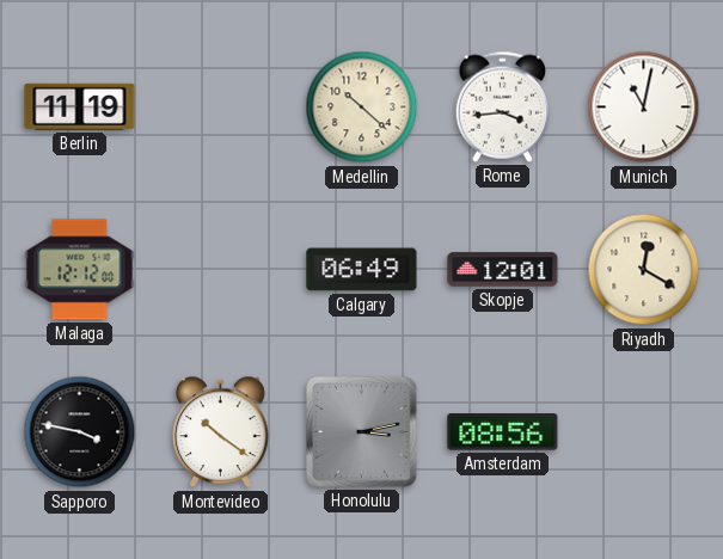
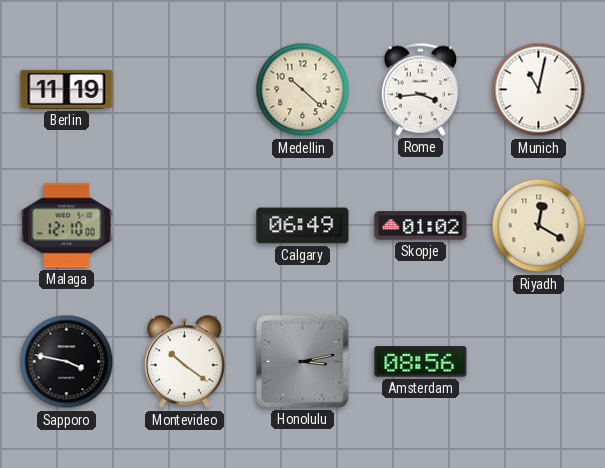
Malaga: 12:12 -> 12:10
Skopje: 12:01 -> 01:02
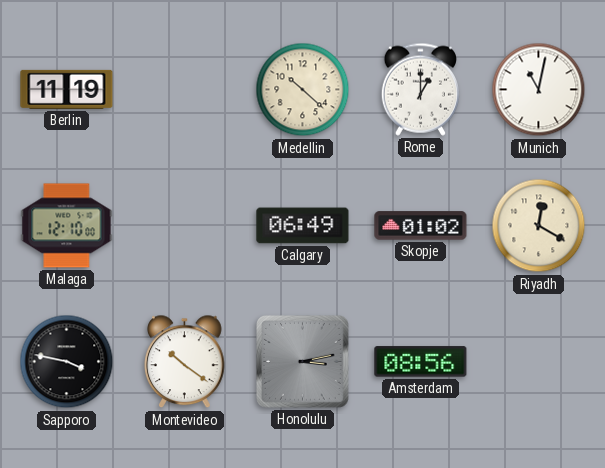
Rome: 3:44 -> 1:00
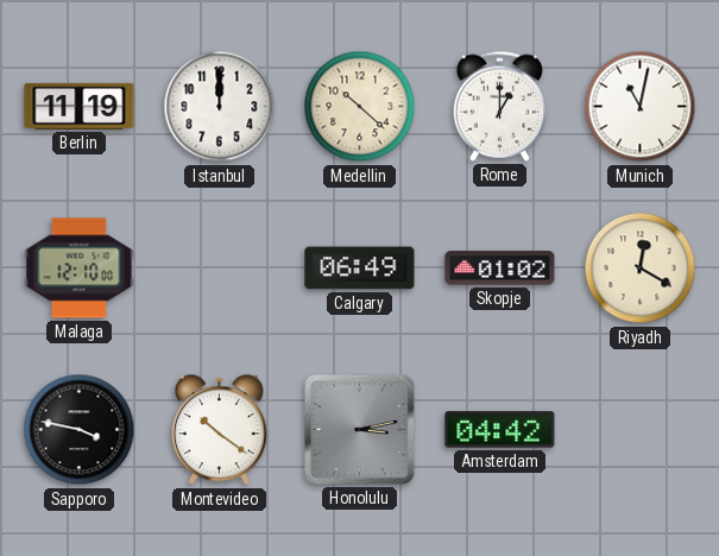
Istanbul: none -> 12:00
Amsterdam: 08:56 -> 04:42
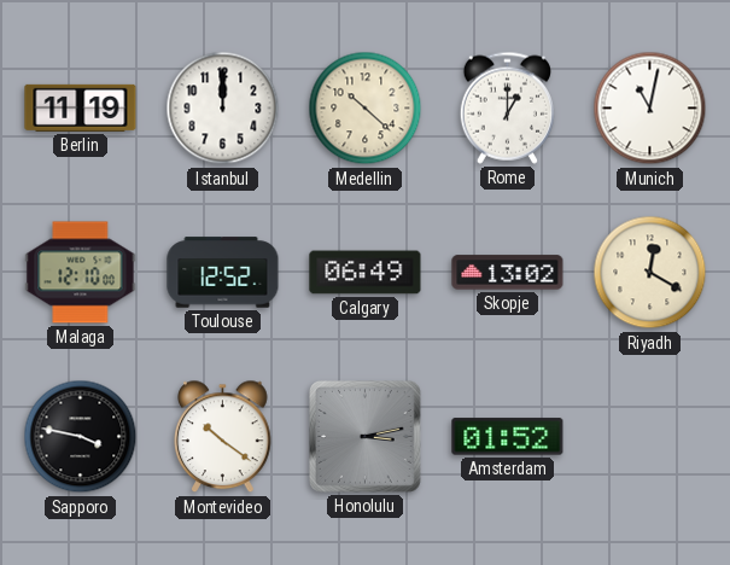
Toulouse: none -> 12:52
Skopje: 01:02 -> 13:02
Amsterdam: 04:42 -> 01:52
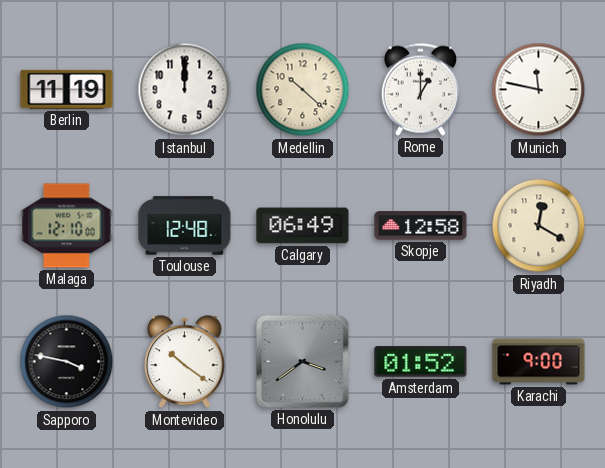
Munich: 11:02 -> 11:47
Toulouse: 12:52 -> 12:48
Skopje: 13:02 -> 12:58
Honolulu: 3:13 -> 3:39
Karachi: none -> 9:00
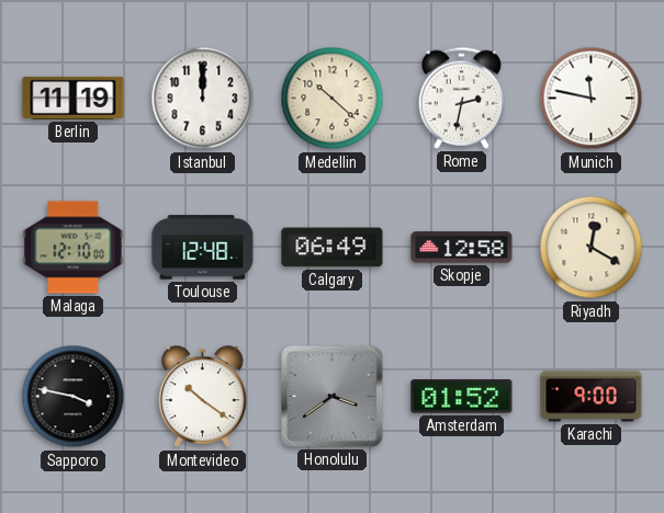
Rome: 1:00 -> 2:32
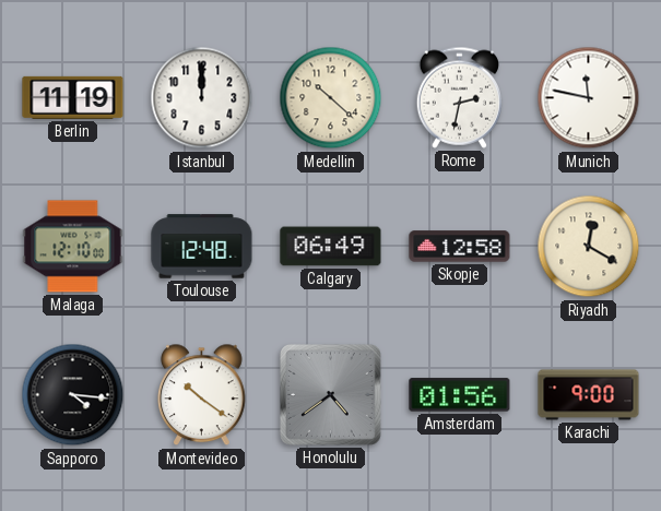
Sapporo: 3:47 -> 4:16
Honolulu: 3:39 -> 4:39
Amsterdam: 01:52 -> 01:56
